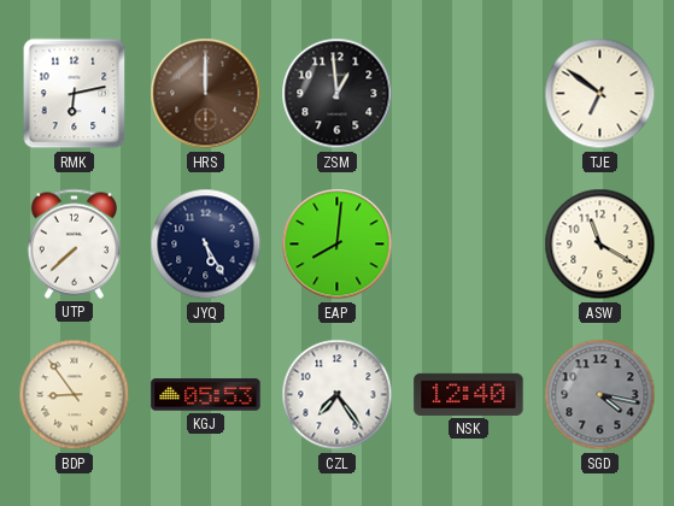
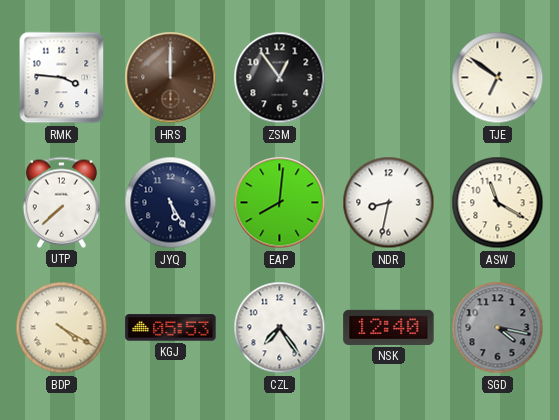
RMK: 6:13 -> 3:46
ZSM: 12:59 -> 12:54
NDR: none -> 8:32
BDP: 8:54 -> 4:20
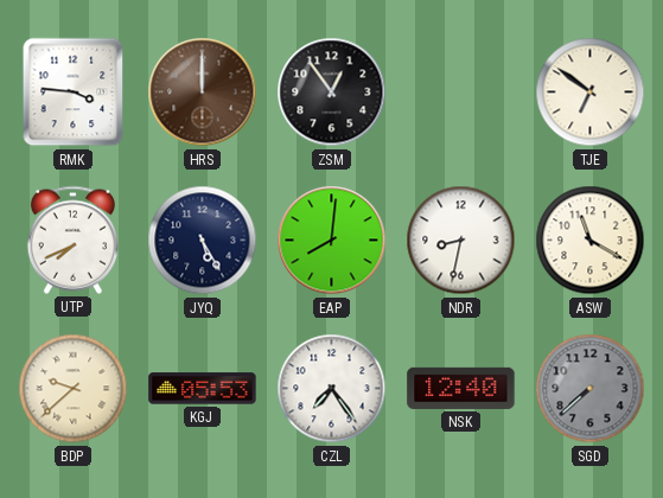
UTP: 7:38 -> 7:41
BDP: 4:20 -> 9:38
SGD: 4:17 -> 7:38
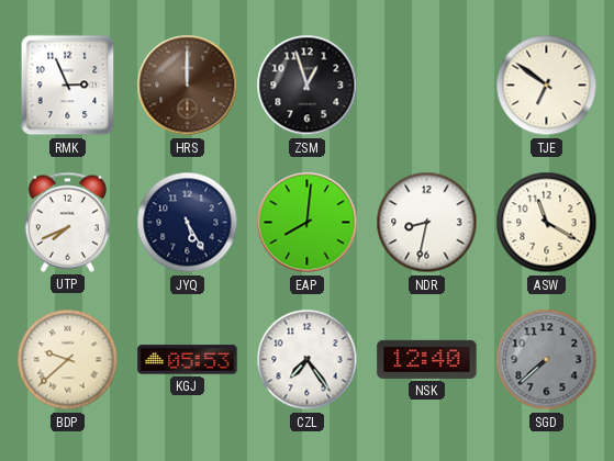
RMK: 3:46 -> 2:56
ZSM: 12:54 -> 12:57
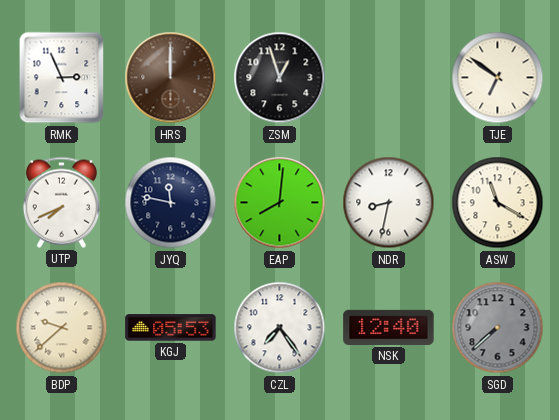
JYQ: 5:25 -> 11:47
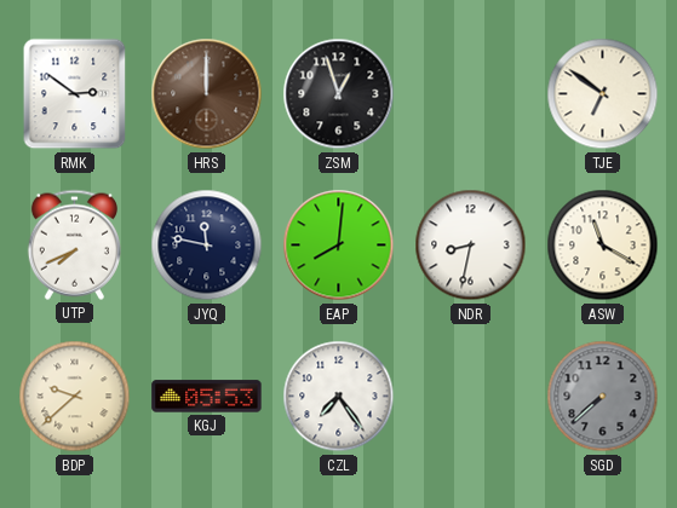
RMK: 2:56 -> 2:51
NSK: 12:40 -> none
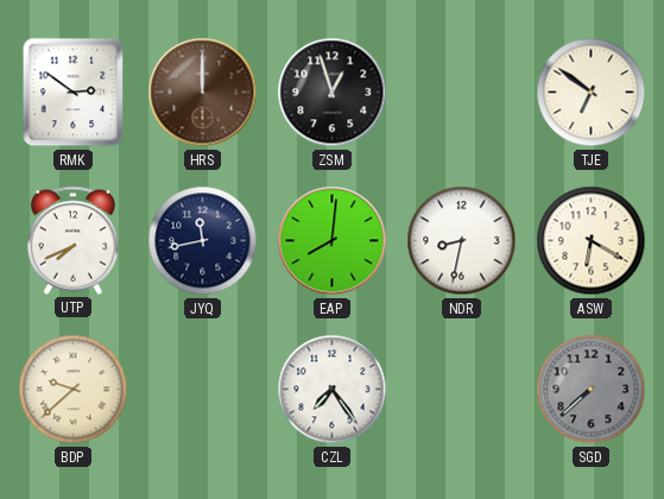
JYQ: 11:47 -> 11:43
ASW: 11:20 -> 6:20
KGJ: 05:53 -> none
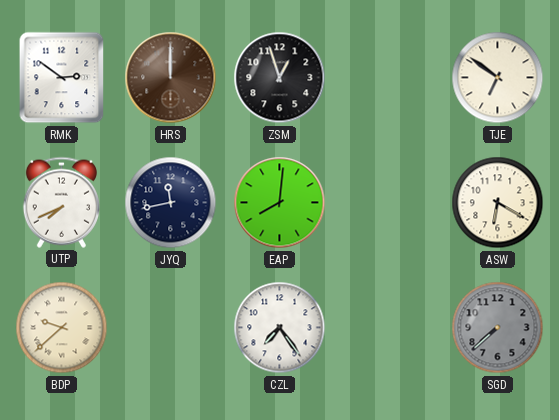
NDR: 8:32 -> none
